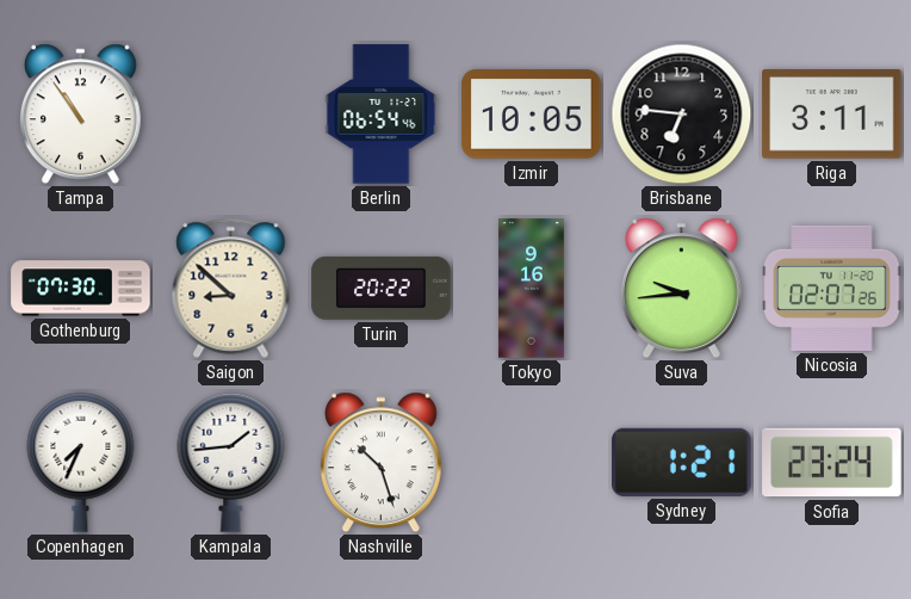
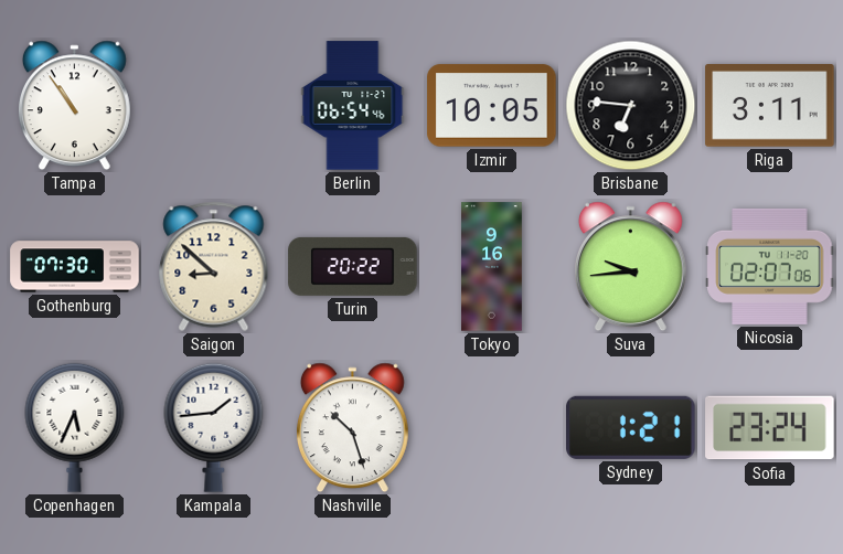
Nicosia: 02:07:26 -> 02:07:06
Copenhagen: 7:34 -> 5:34
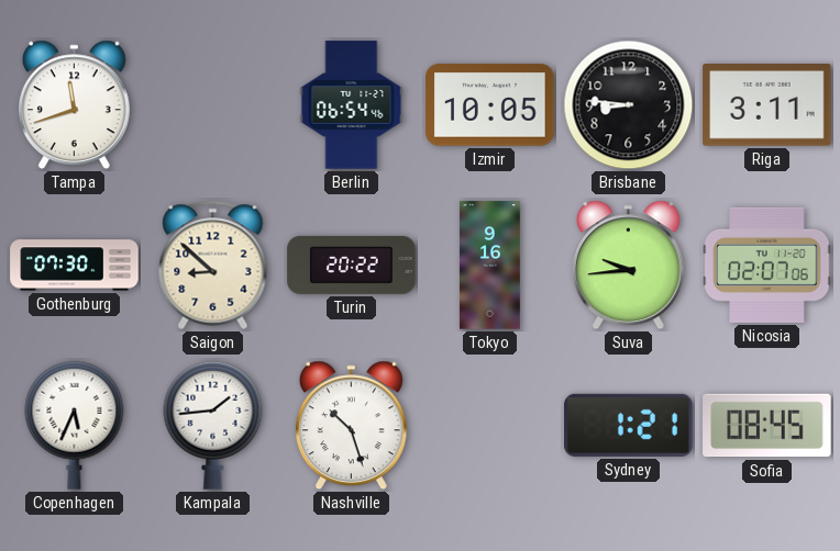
Tampa: 10:54 -> 11:42
Brisbane: 6:46 -> 8:46
Sofia: 23:24 -> 08:45
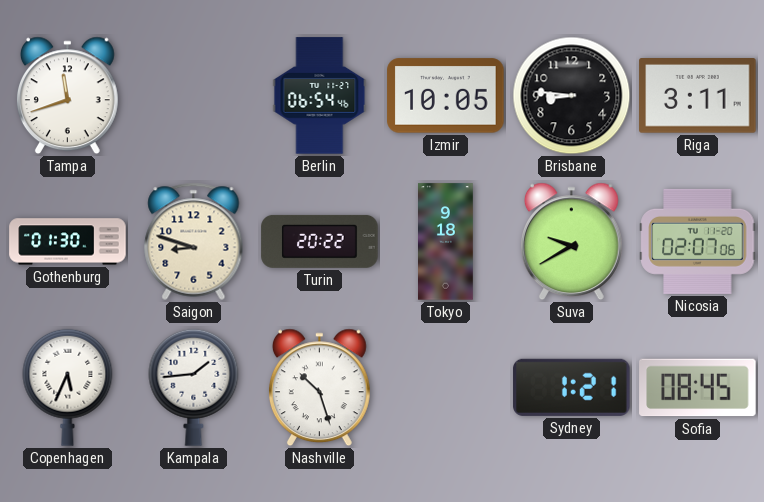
Gothenburg: 07:30 -> 01:30
Saigon: 8:52 -> 8:48
Tokyo: 9:16 -> 9:18
Suva: 9:44 -> 9:40
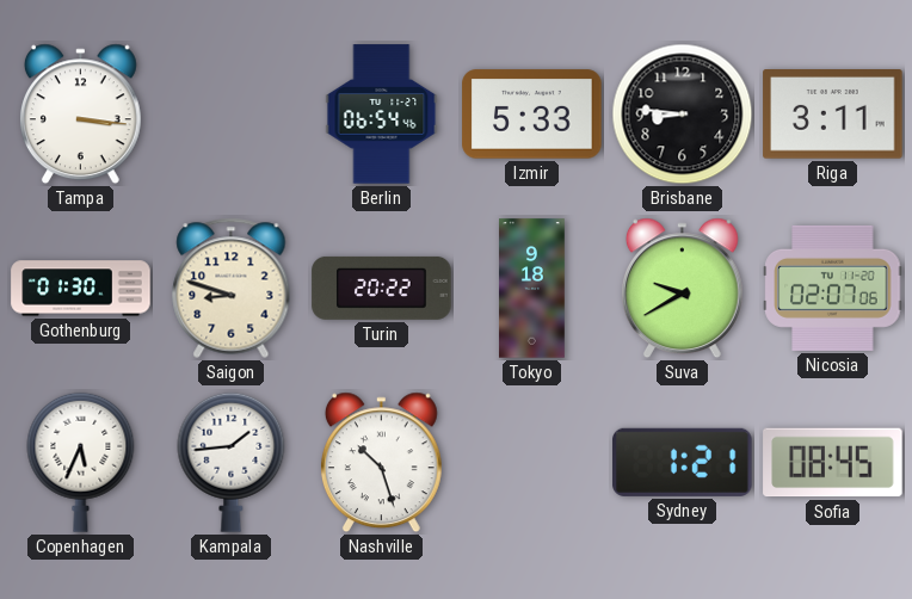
Tampa: 11:42 -> 3:16
Izmir: 10:05 -> 5:33
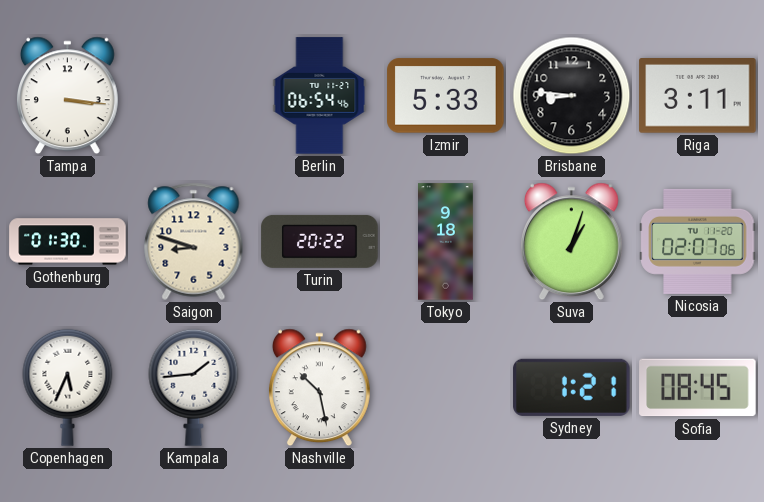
Suva: 9:40 -> 1:03
Nashville: 10:27 -> 10:28
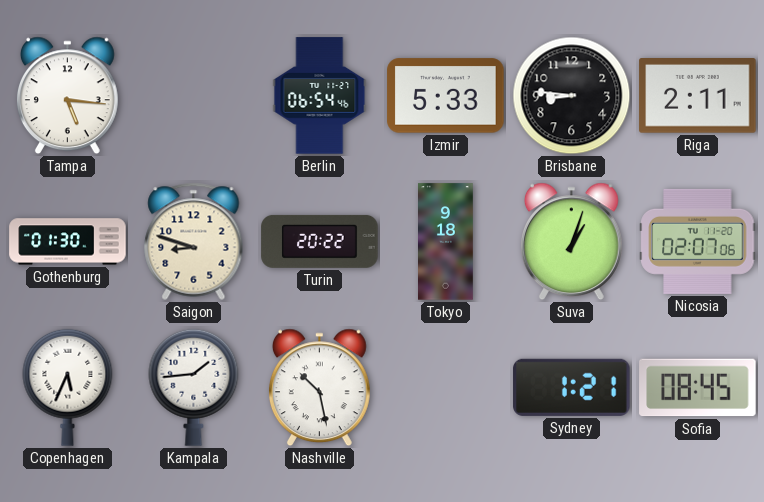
Tampa: 3:16 -> 5:16
Riga: 3:11 -> 2:11
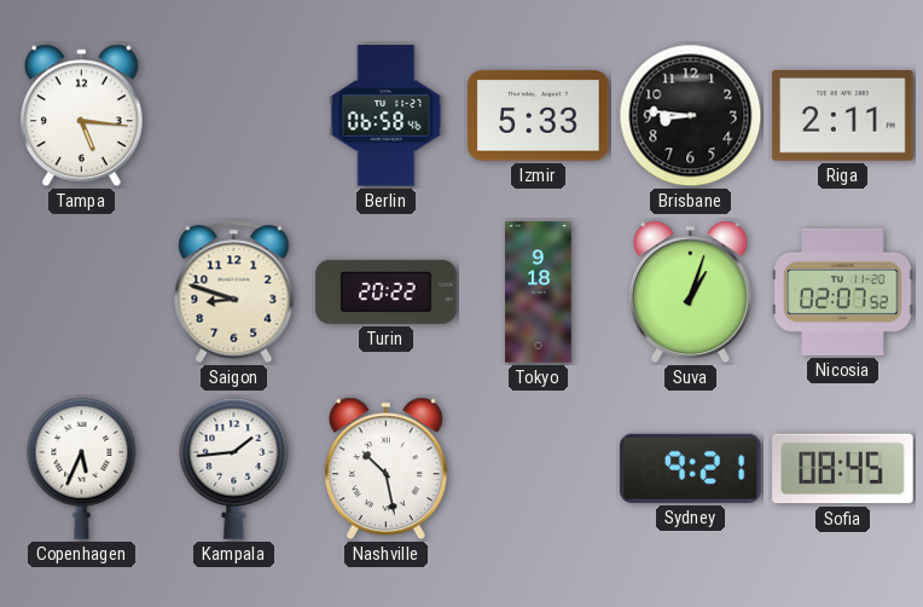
Berlin: 06:54 -> 06:58
Gothenburg: 01:30 -> none
Nicosia: 02:07:06 -> 02:07:52
Sydney: 1:21 -> 9:21
